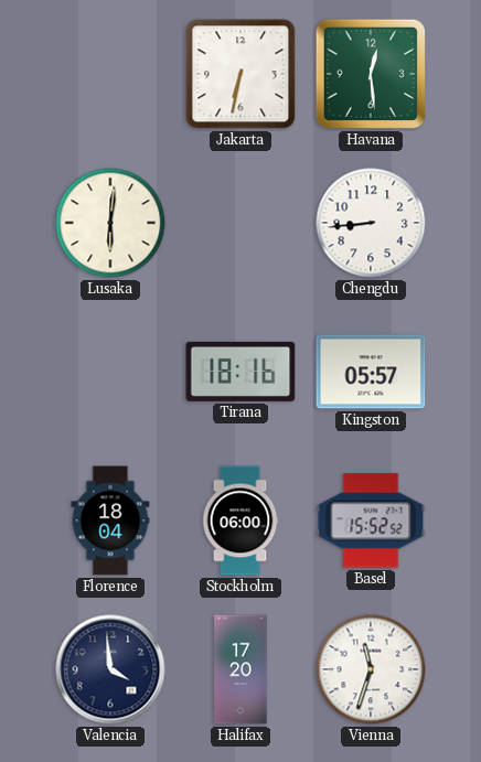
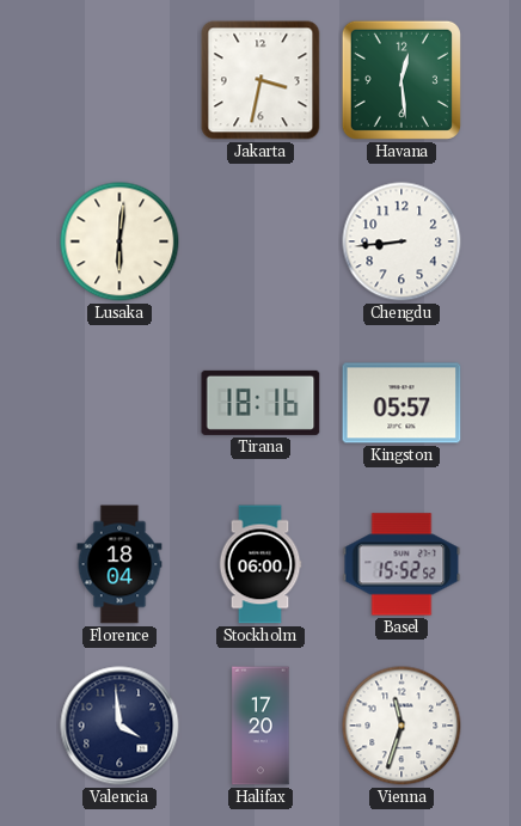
Jakarta: 6:32 -> 3:32
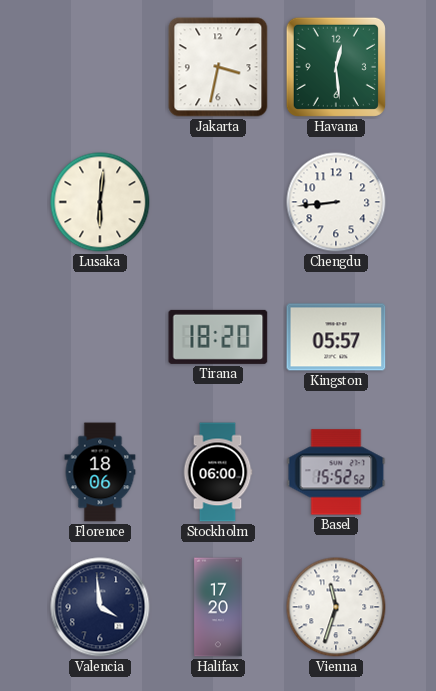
Tirana: 18:16 -> 18:20
Florence: 18:04 -> 18:06
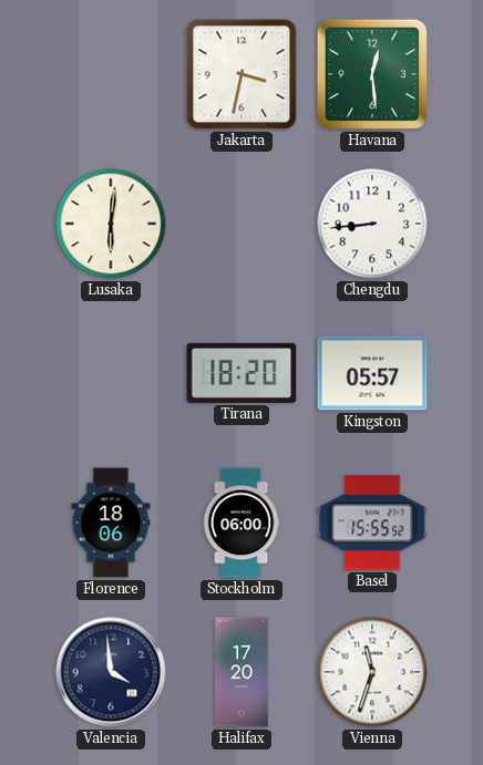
Basel: 15:52 -> 15:55
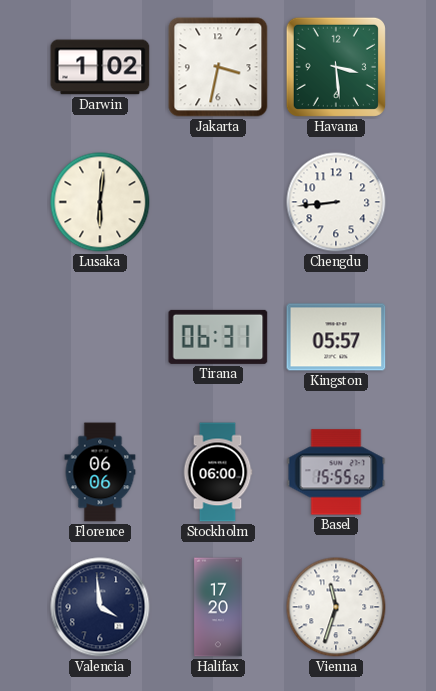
Darwin: none -> 1:02
Havana: 12:29 -> 3:29
Tirana: 18:20 -> 06:31
Florence: 18:06 -> 06:06
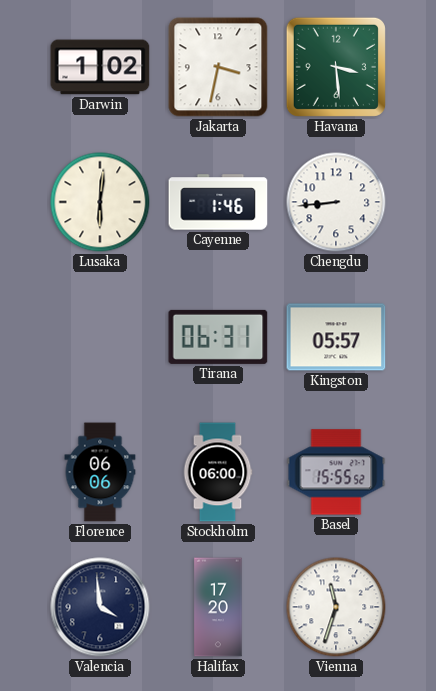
Cayenne: none -> 1:46
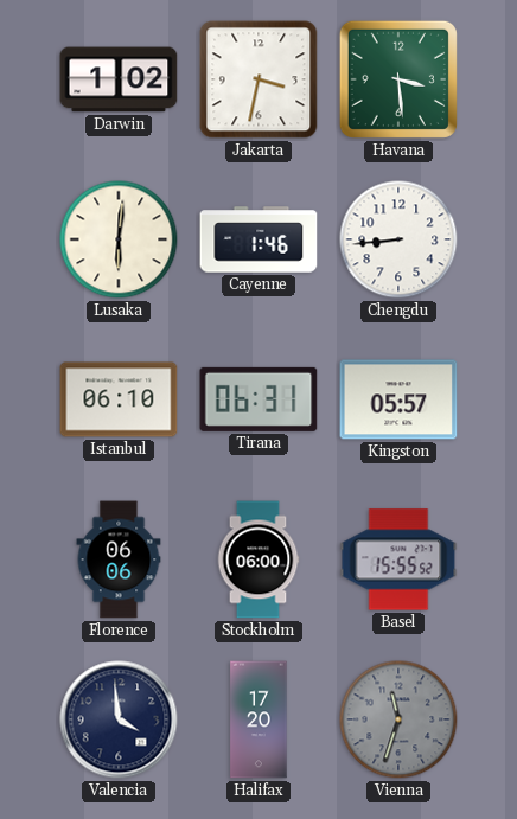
Istanbul: none -> 06:10
Vienna dial: white -> grey
